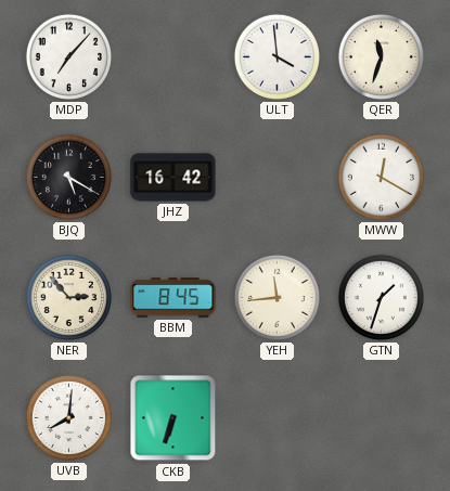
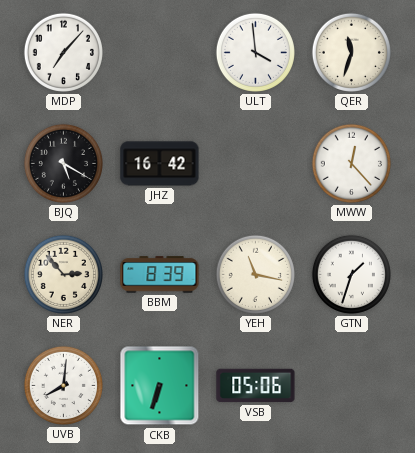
MWW: 12:20 -> 12:23
BBM: 8:45 -> 8:39
YEH: 11:44 -> 11:17
VSB: none -> 05:06
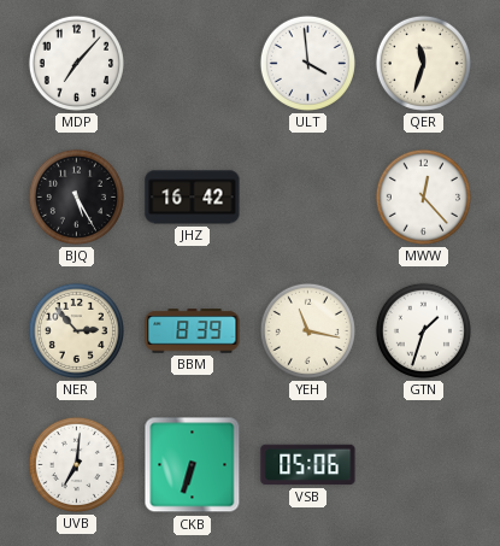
BJQ: 5:20 -> 5:25
UVB: 8:01 -> 7:01
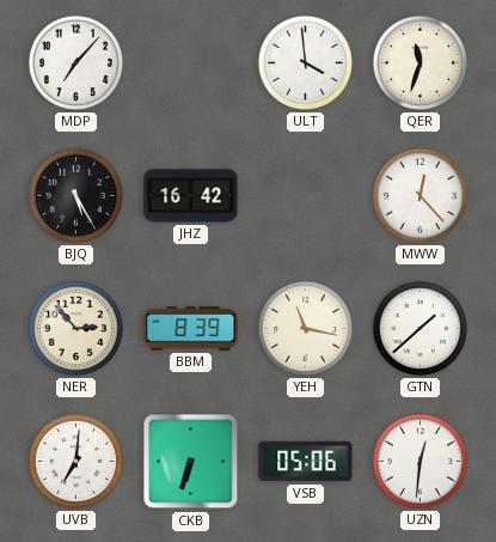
GTN: 1:33 -> 1:38
UZN: none -> 12:31
